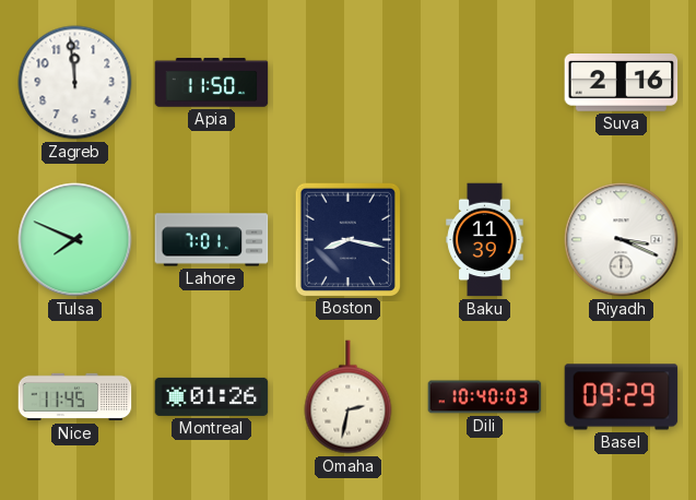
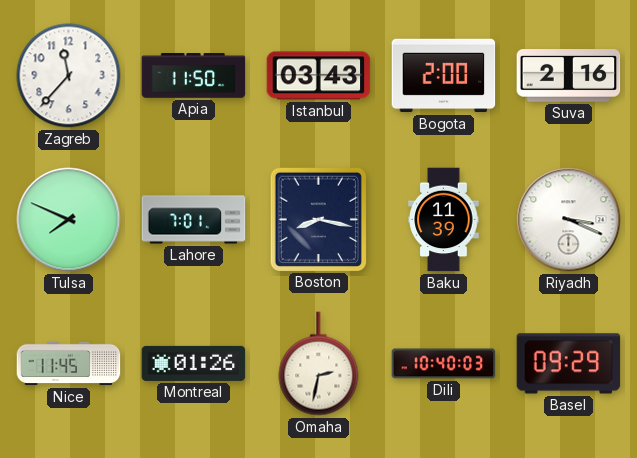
Zagreb: 11:59 -> 11:37
Istanbul: none -> 03:43
Bogota: none -> 2:00
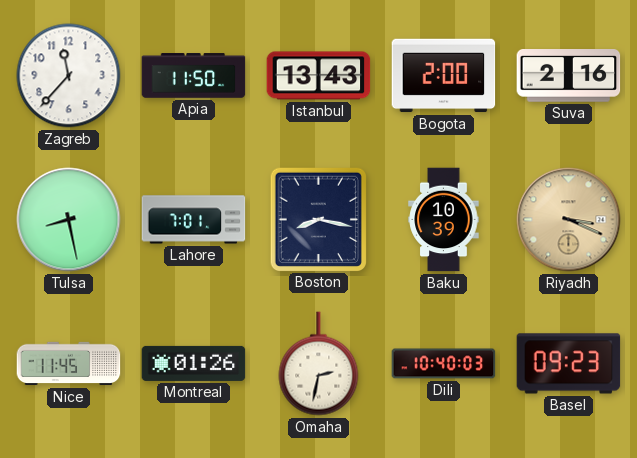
Istanbul: 03:43 -> 13:43
Tulsa: 7:49 -> 8:28
Baku: 11:39 -> 10:39
Riyadh dial: white -> champagne
Basel: 09:29 -> 09:23
